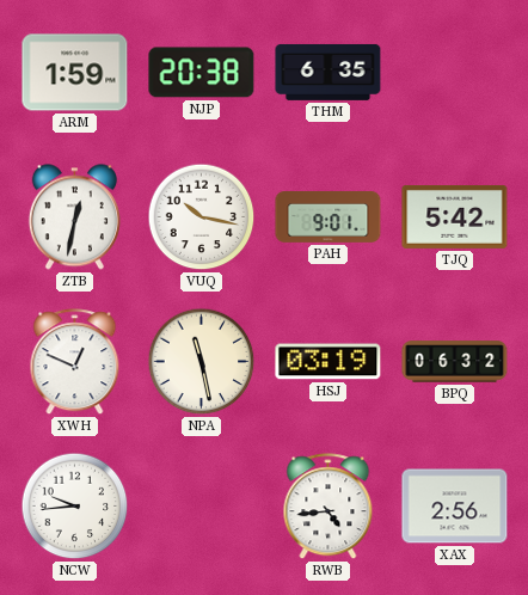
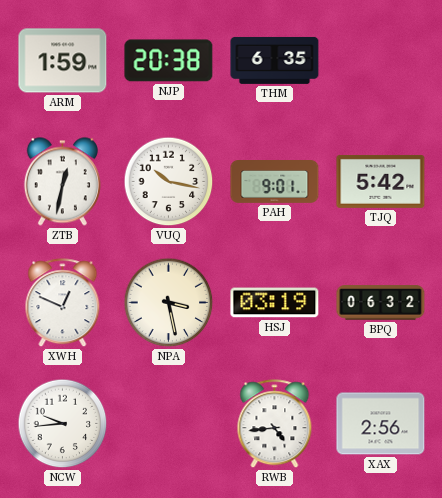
NPA: 11:28 -> 3:28
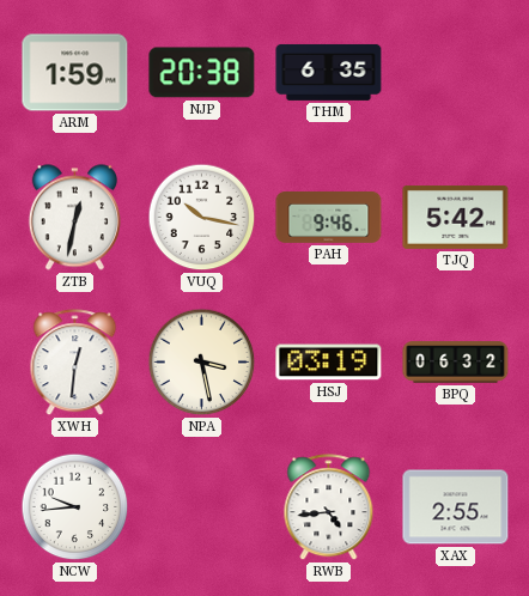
PAH: 9:01 -> 9:46
XWH: 12:49 -> 12:31
XAX: 2:56 -> 2:55
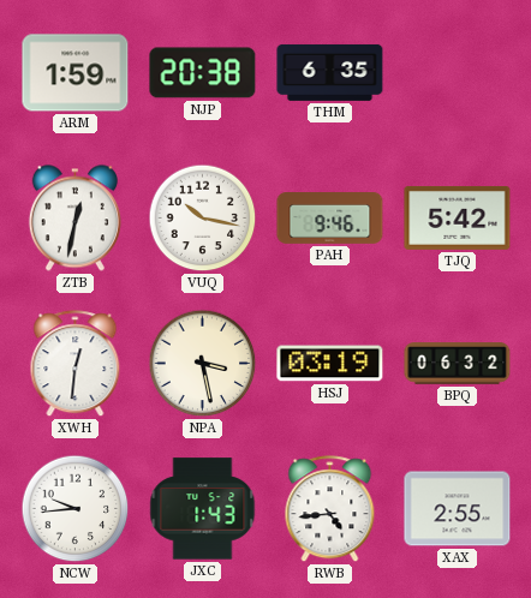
JXC: none -> 1:43
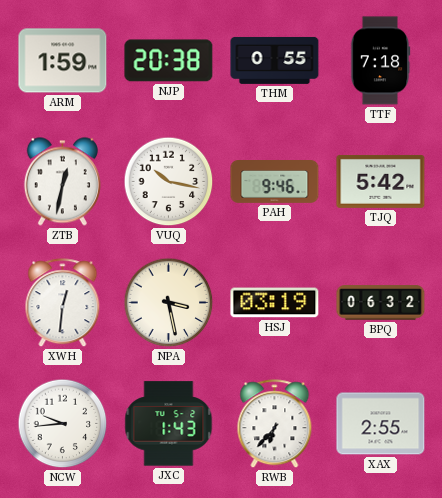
THM: 6:35 -> 0:55
TTF: none -> 7:18
RWB: 4:44 -> 6:37
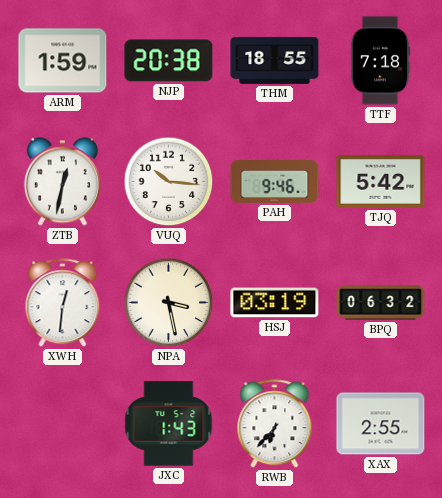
THM: 0:55 -> 18:55
VUQ: 10:17 -> 10:16
NCW: 9:44 -> none
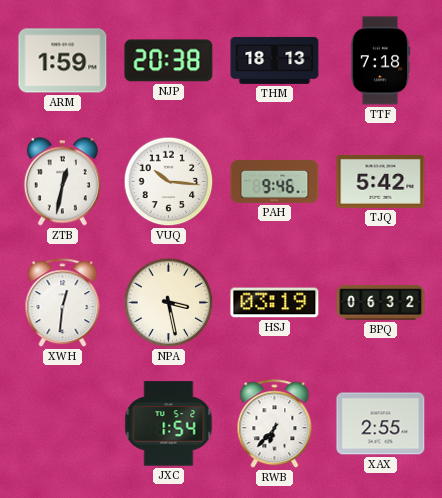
THM: 18:55 -> 18:13
JXC: 1:43 -> 1:54
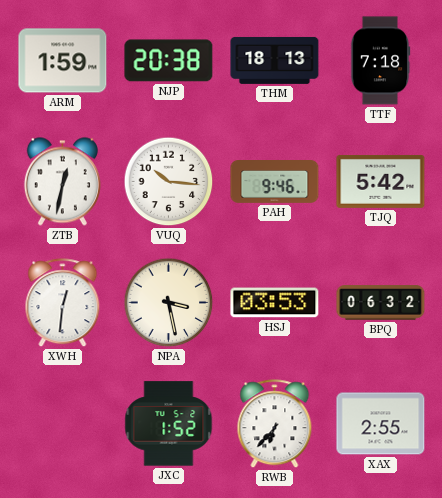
HSJ: 03:19 -> 03:53
JXC: 1:54 -> 1:52
